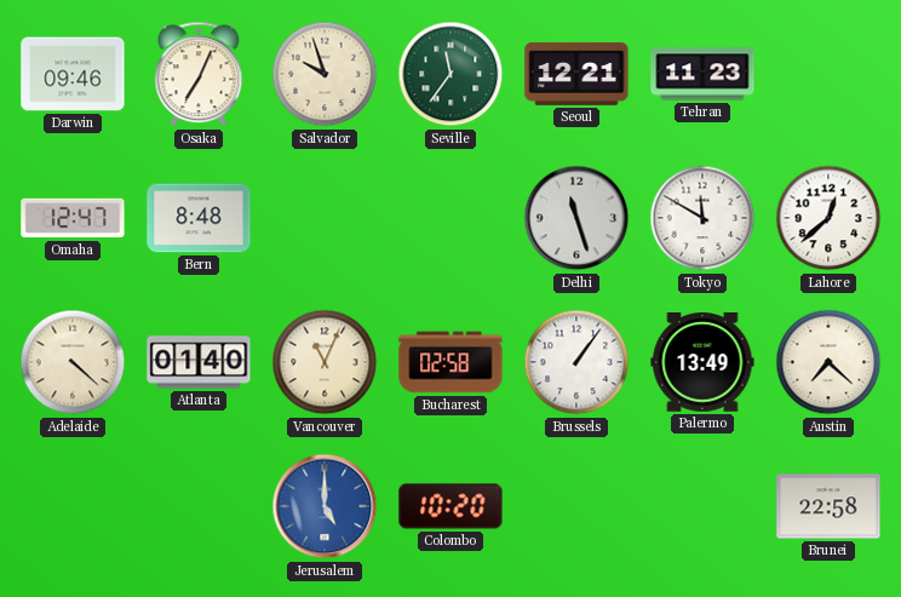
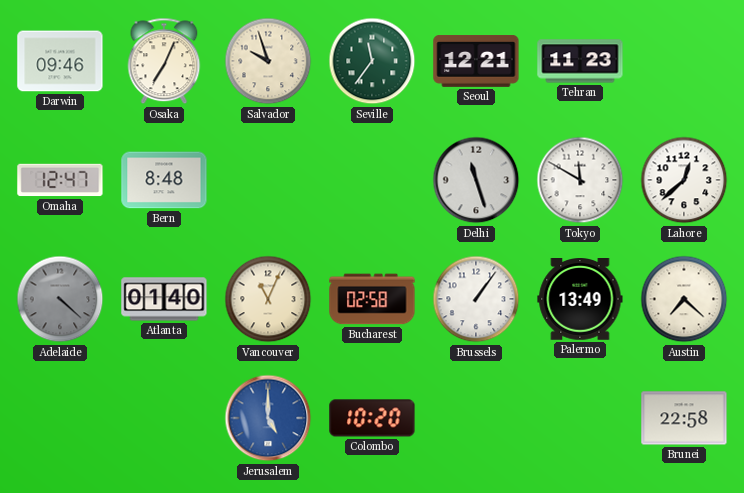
Adelaide dial: cream -> grey
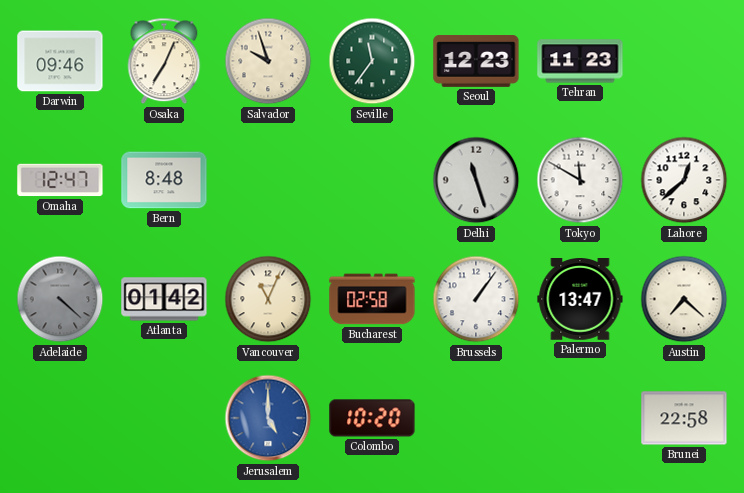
Seoul: 12:21 -> 12:23
Atlanta: 01:40 -> 01:42
Palermo: 13:49 -> 13:47
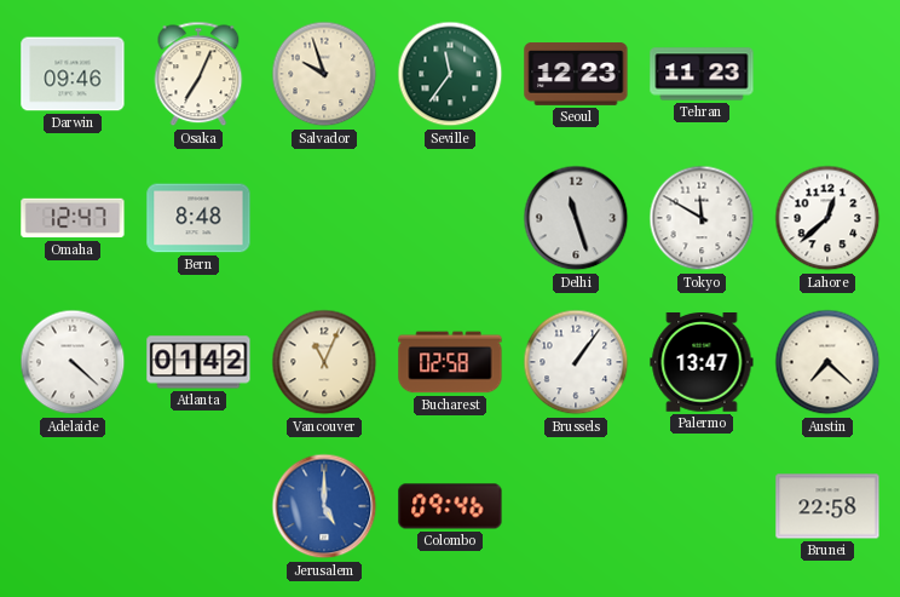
Adelaide dial: grey -> white
Colombo: 10:20 -> 09:46
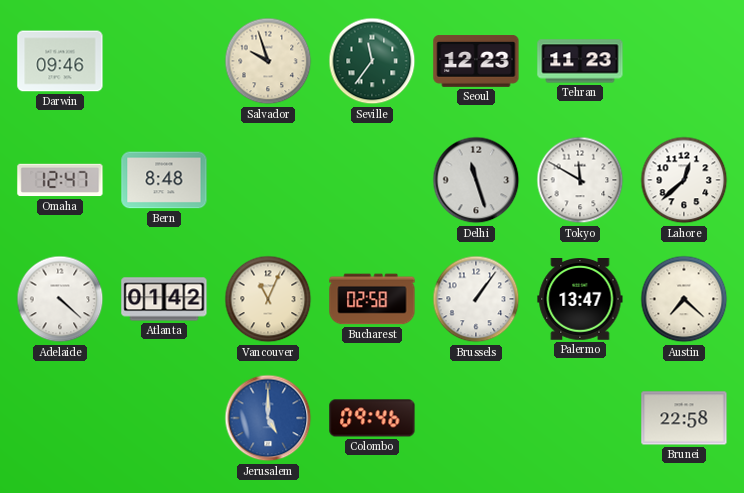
Osaka: 7:04 -> none
